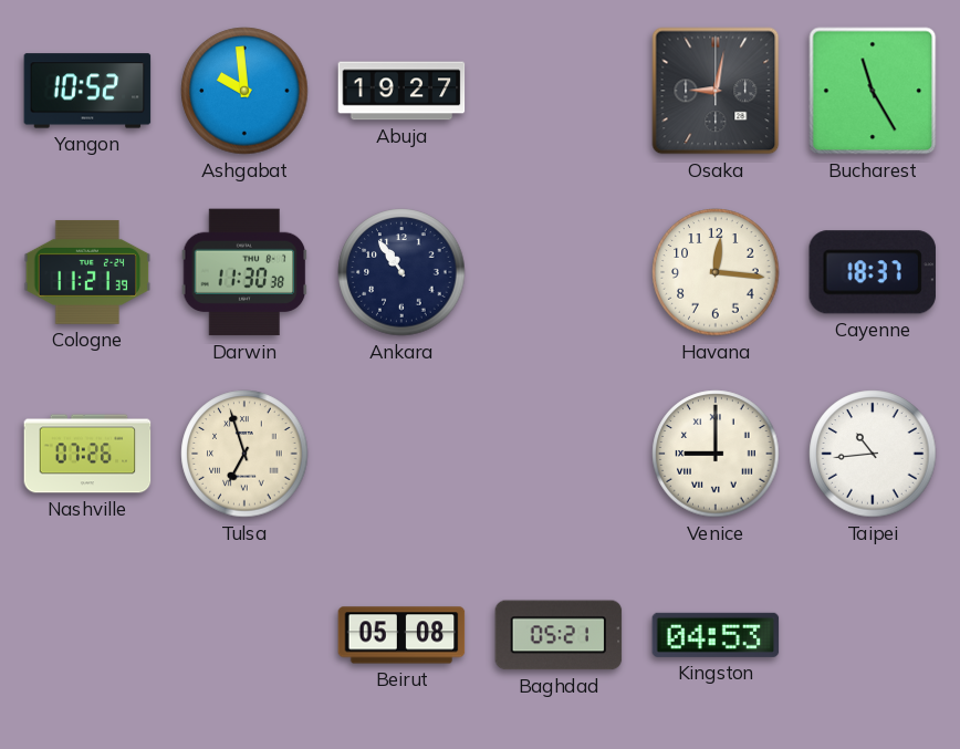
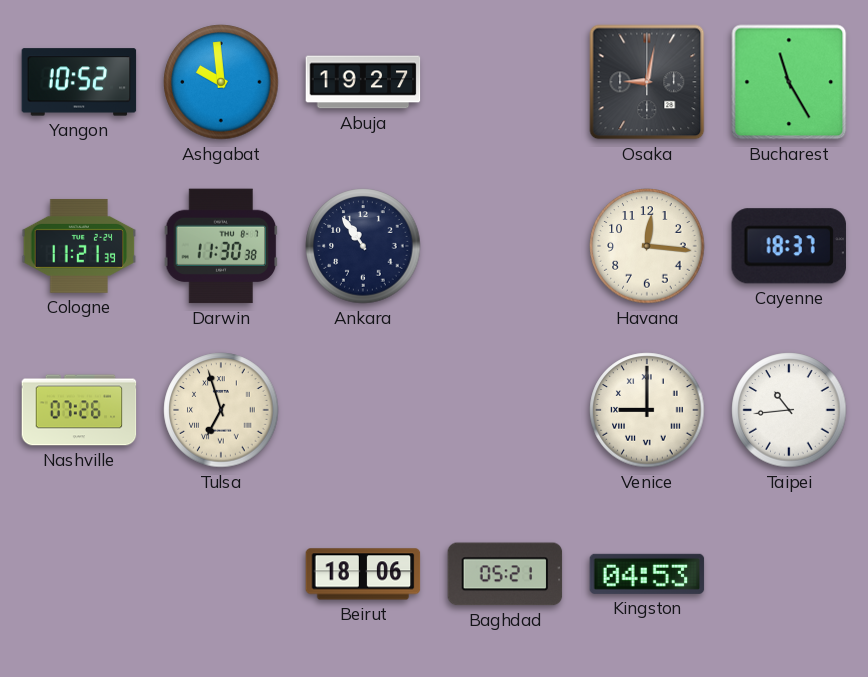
Beirut: 05:08 -> 18:06
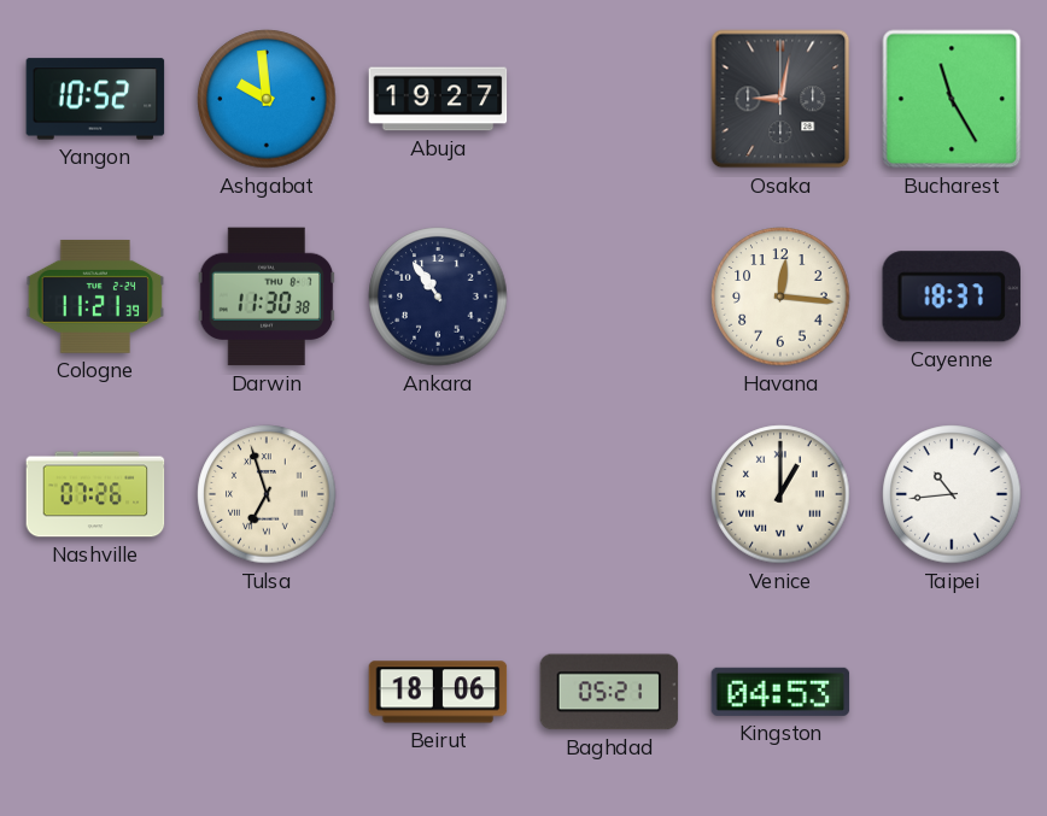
Venice: 9:00 -> 1:00
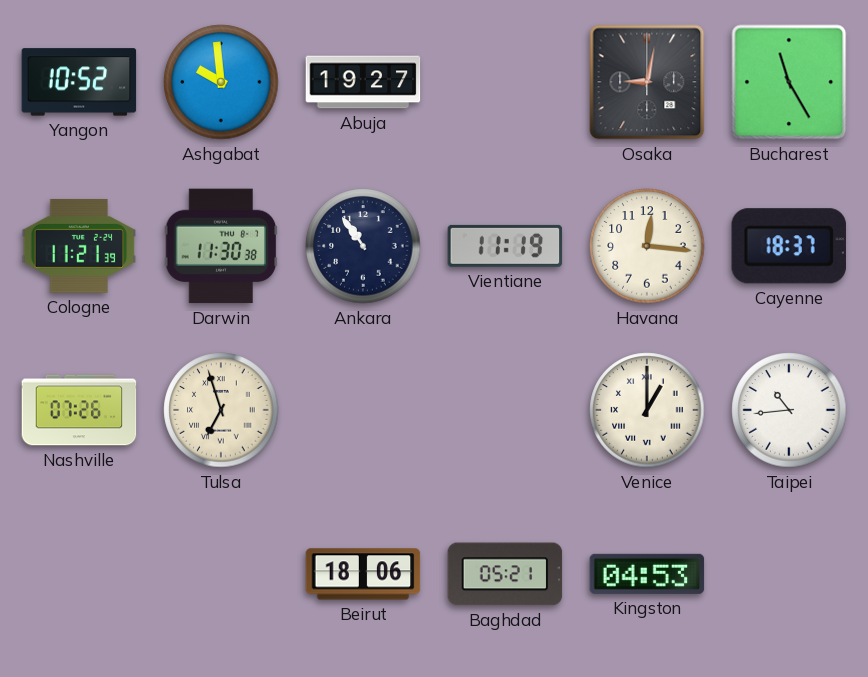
Vientiane: none -> 11:19
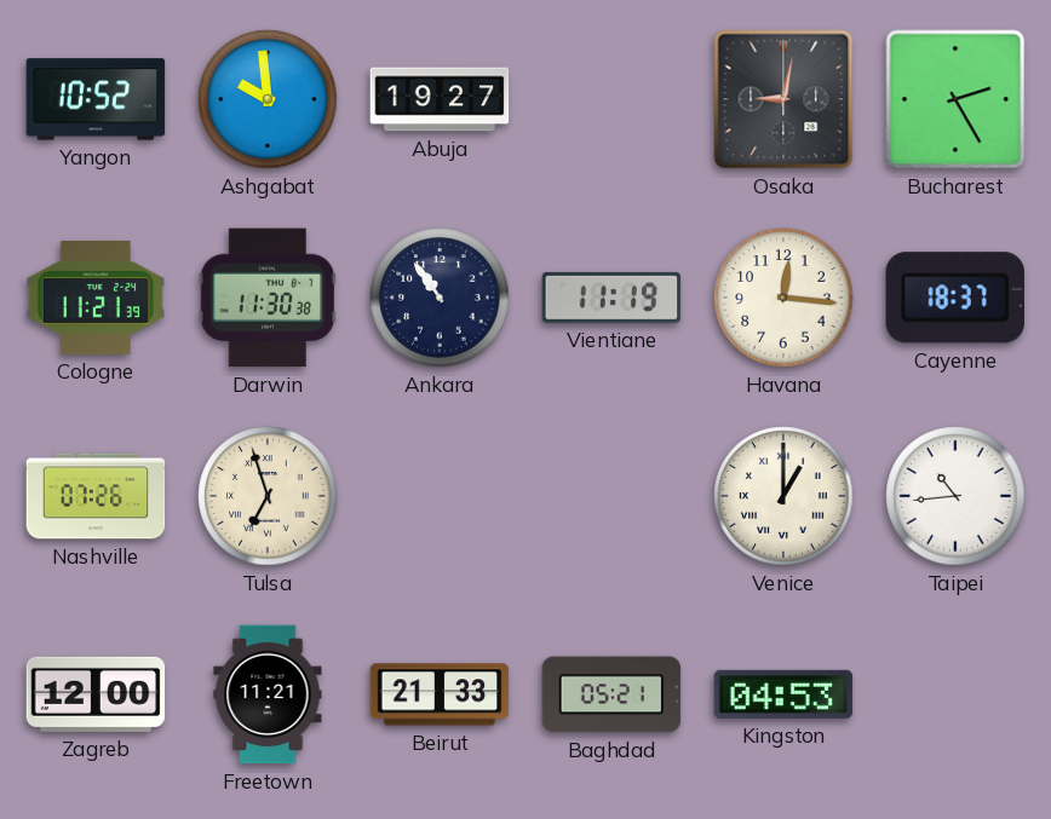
Bucharest: 11:25 -> 2:25
Zagreb: none -> 12:00
Freetown: none -> 11:21
Beirut: 18:06 -> 21:33
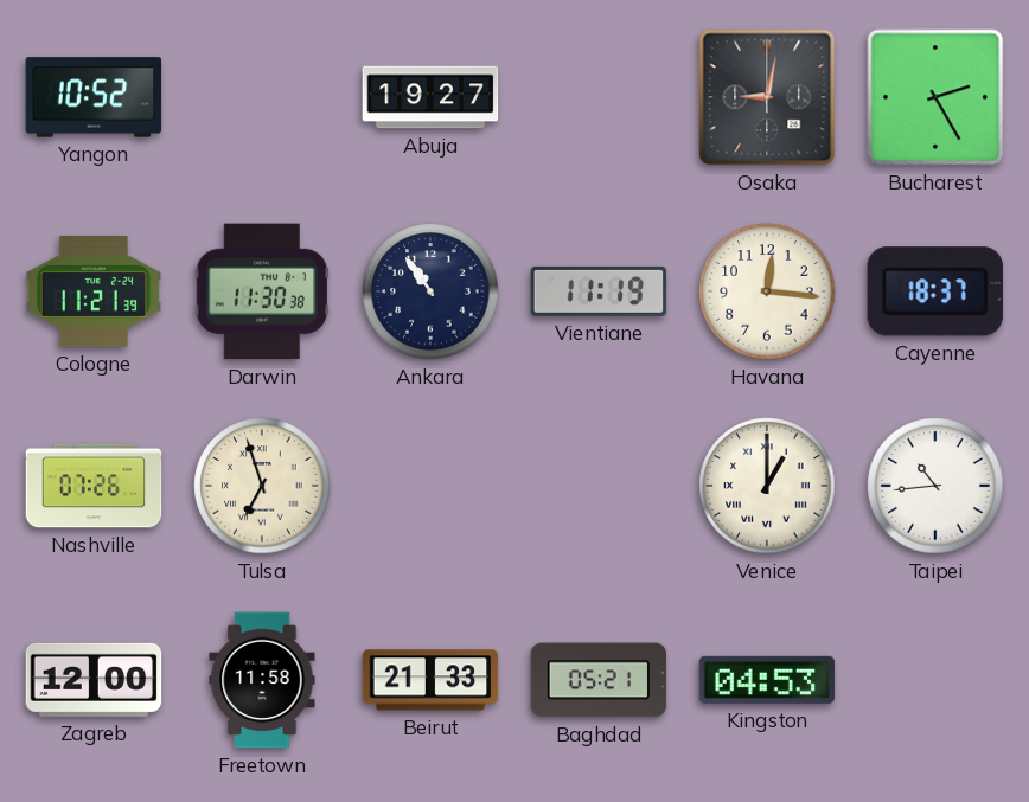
Ashgabat: 9:59 -> none
Freetown: 11:21 -> 11:58
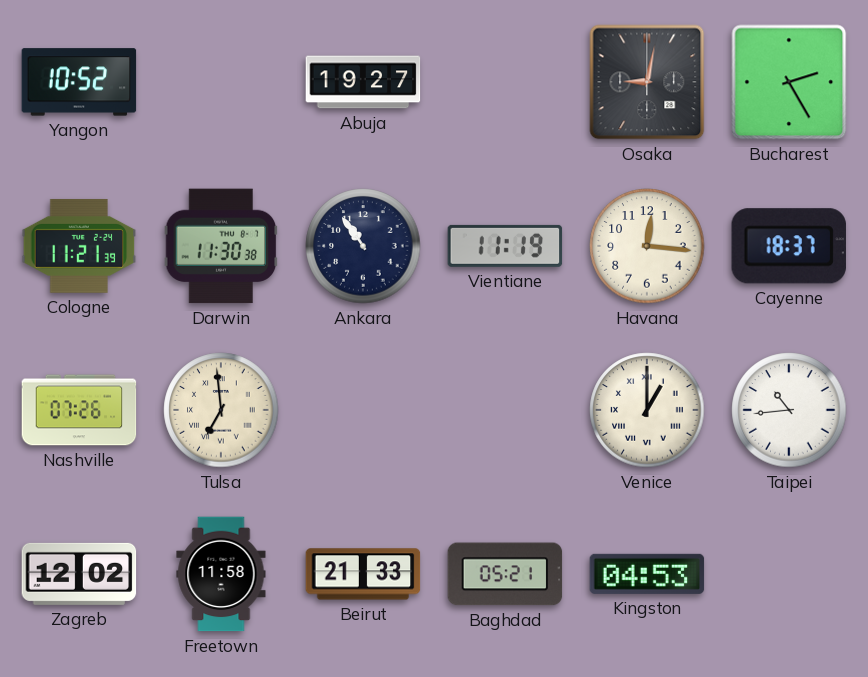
Tulsa: 6:57 -> 6:59
Zagreb: 12:00 -> 12:02
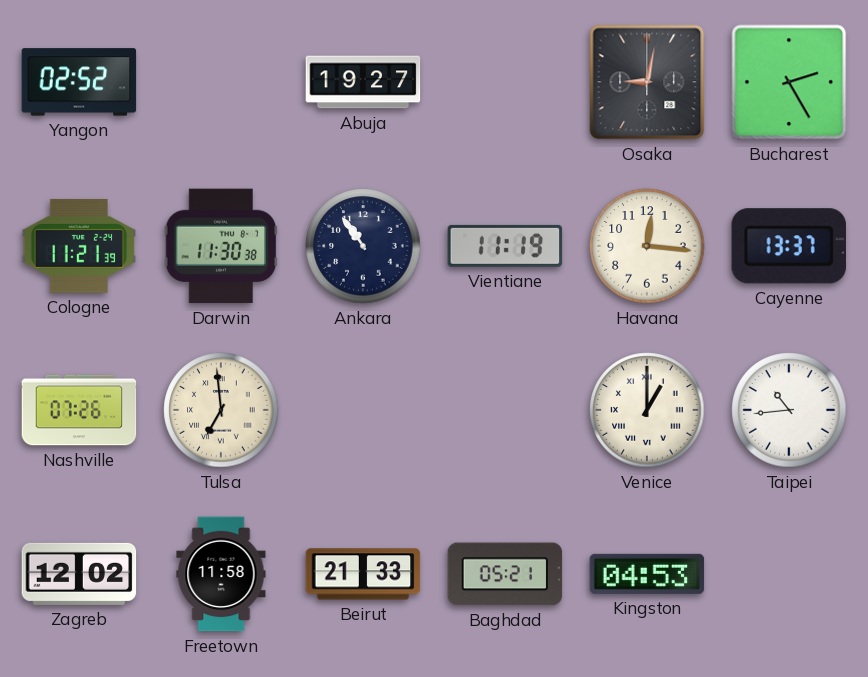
Yangon: 10:52 -> 02:52
Cayenne: 18:37 -> 13:37
